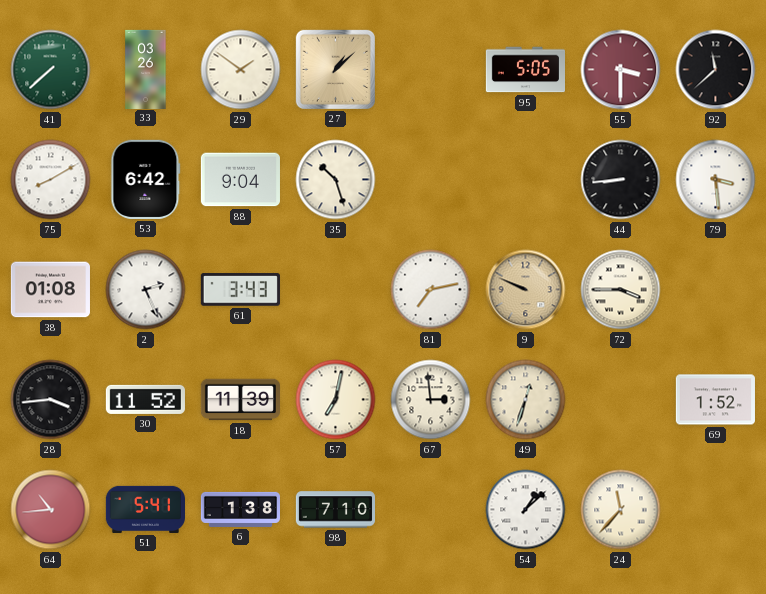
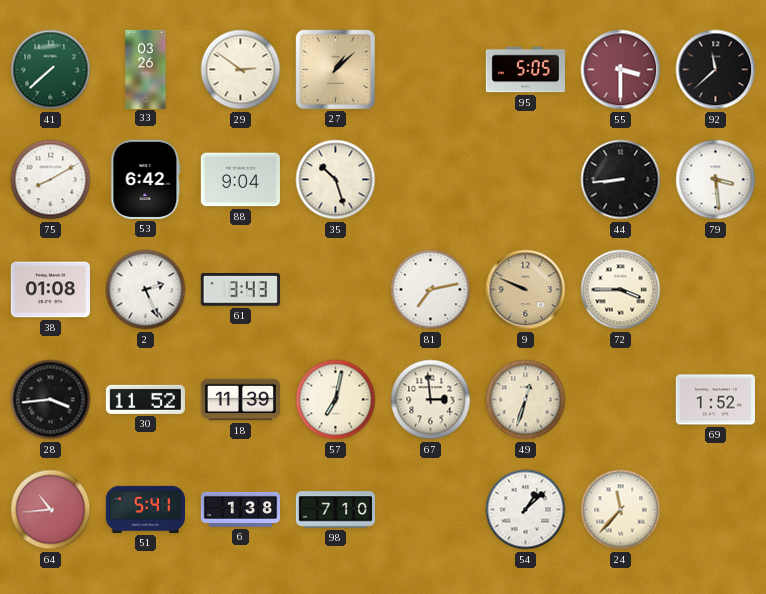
29: 1:51 -> 2:51
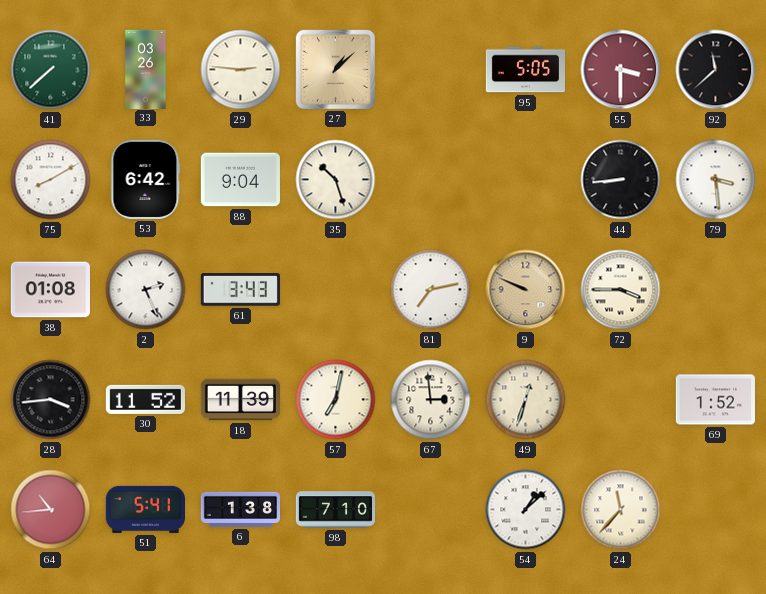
29: 2:51 -> 2:46
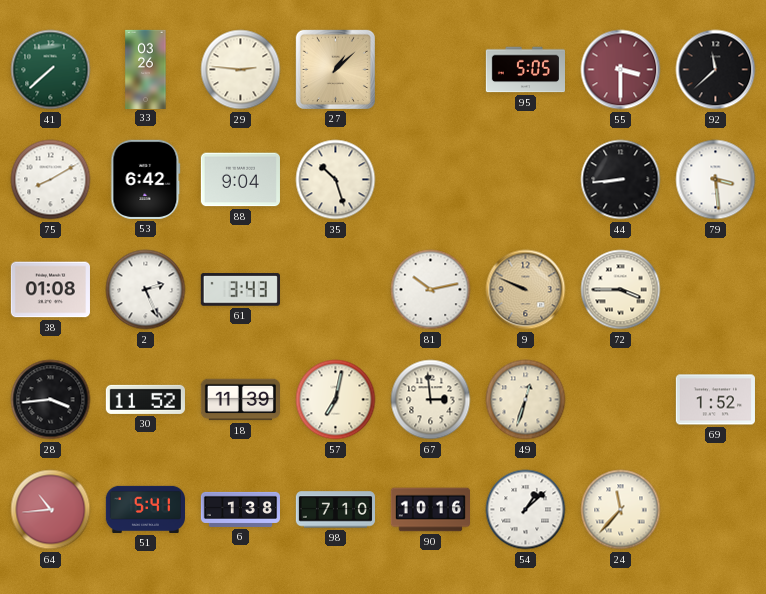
81: 7:13 -> 10:13
90: none -> 10:16
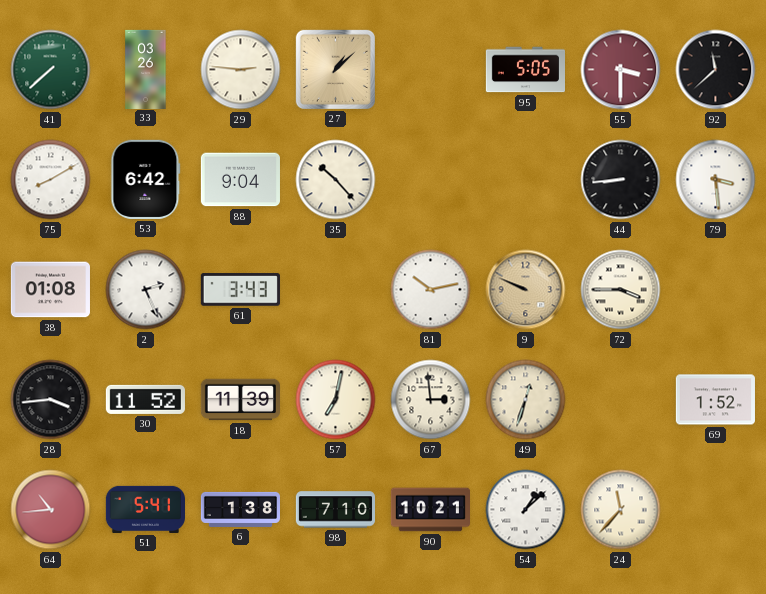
35: 10:27 -> 10:23
90: 10:16 -> 10:21
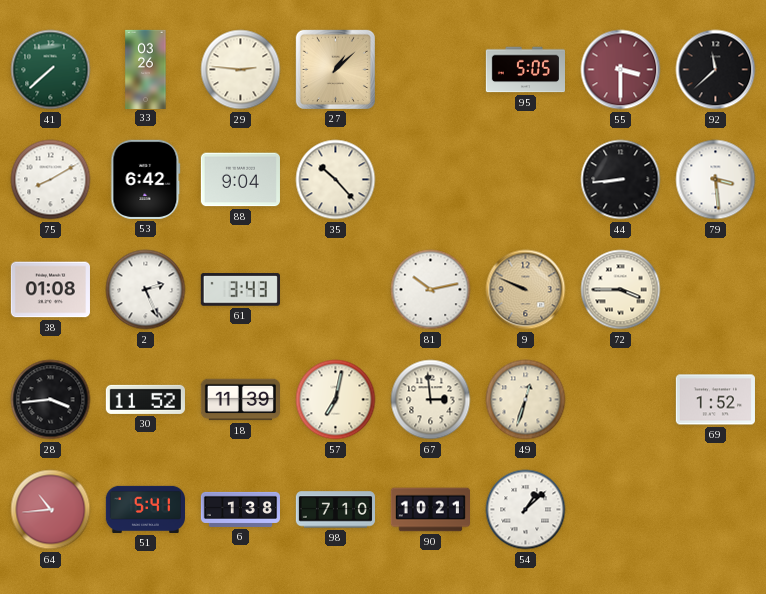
24: 11:37 -> none
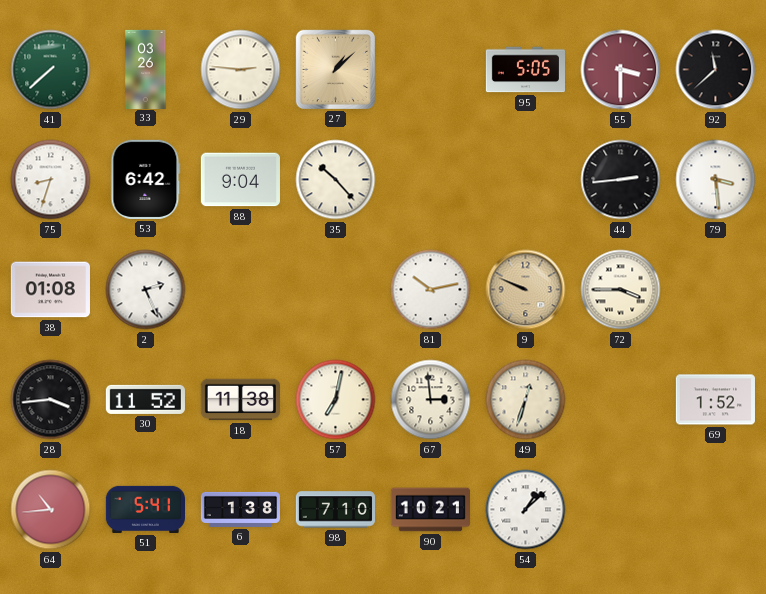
75: 8:10 -> 8:33
44: 8:44 -> 2:44
61: 3:43 -> none
18: 11:39 -> 11:38
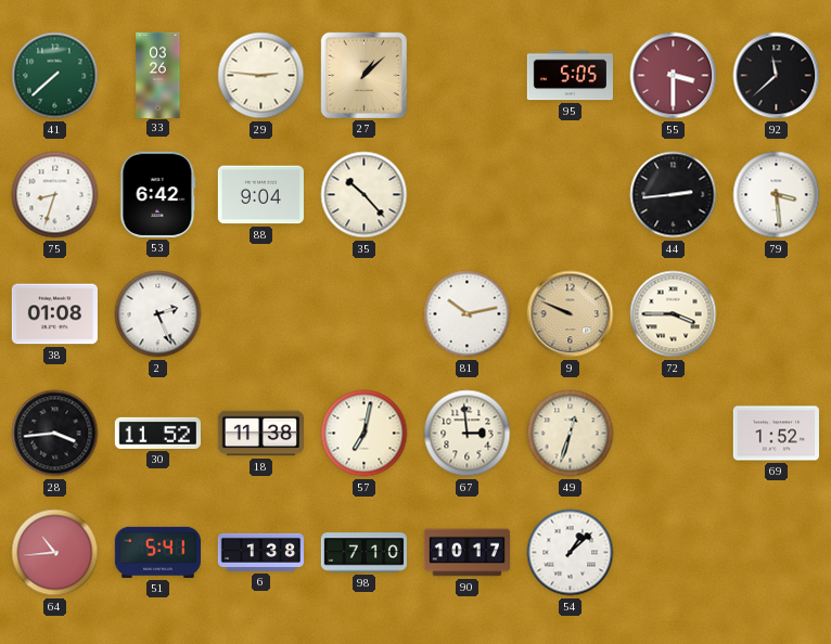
90: 10:21 -> 10:17
